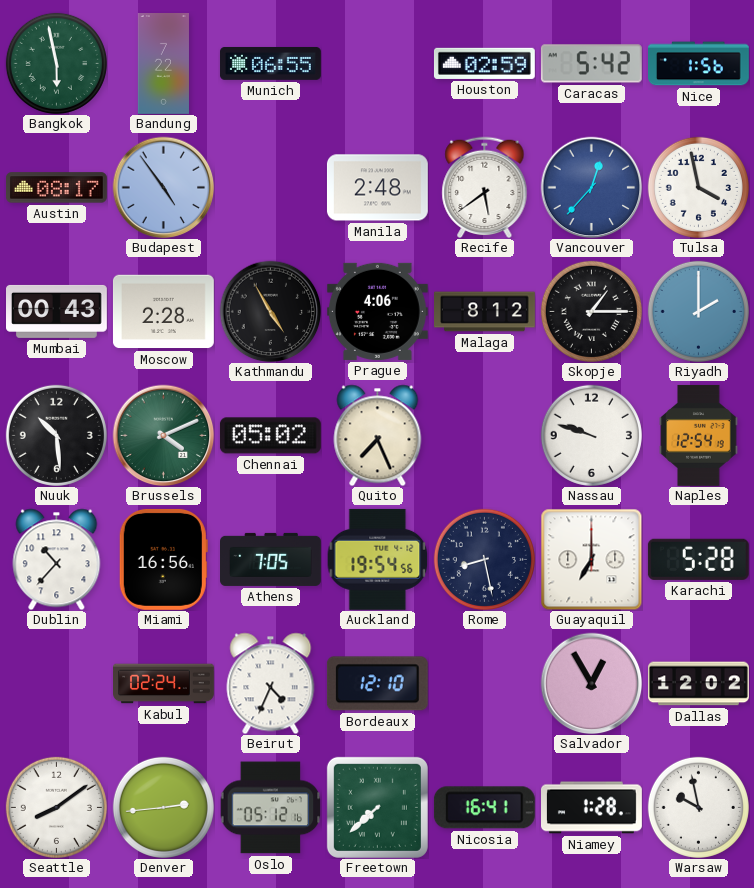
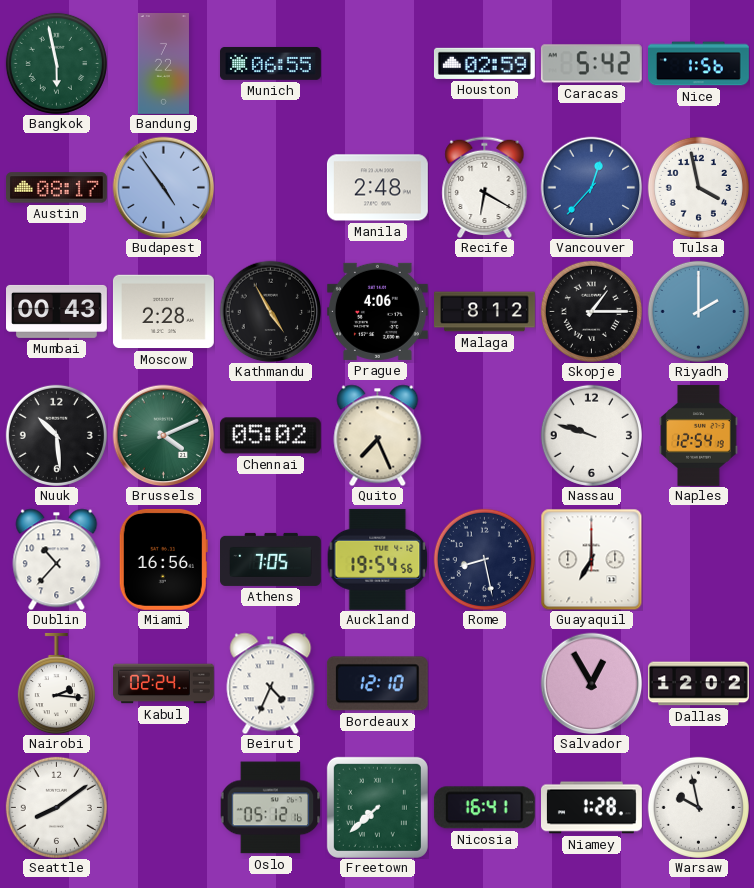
Recife: 5:39 -> 6:20
Karachi: 5:28 -> none
Nairobi: none -> 2:16
Denver: 2:44 -> none
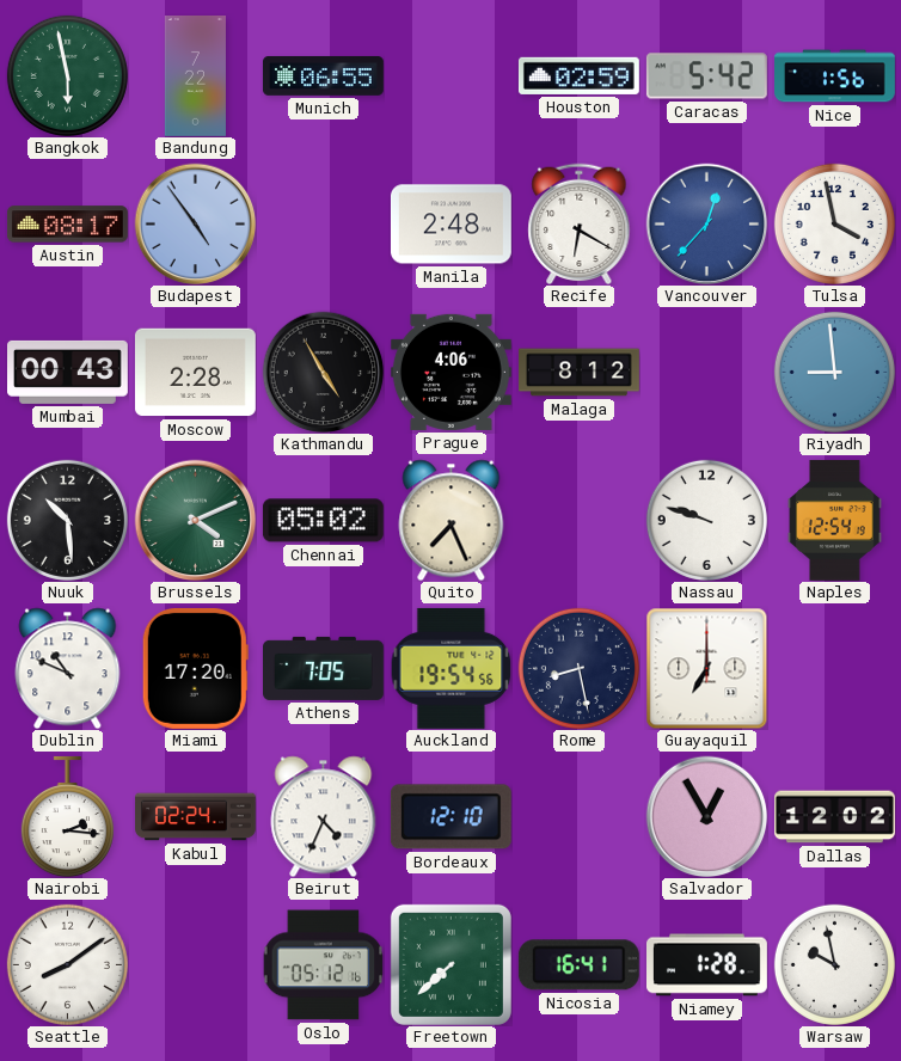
Skopje: 1:15 -> none
Riyadh: 2:00 -> 8:59
Dublin: 10:37 -> 10:49
Miami: 16:56 -> 17:20
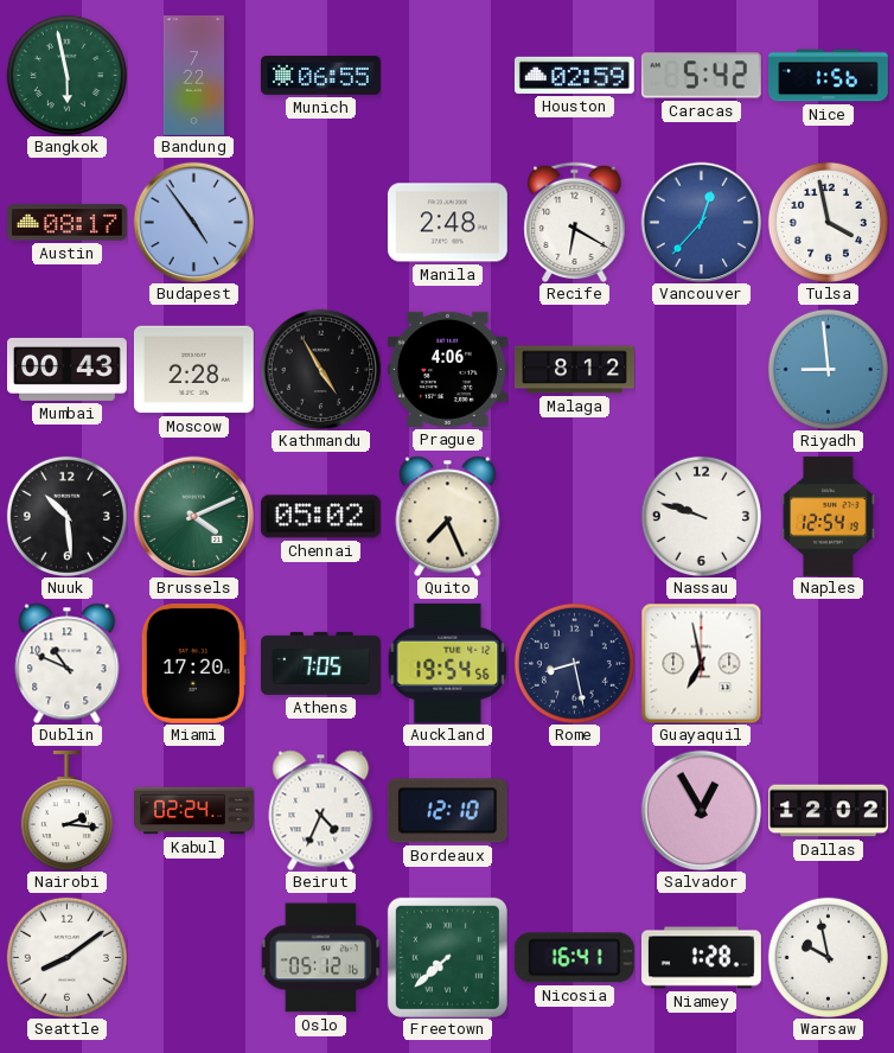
Guayaquil: 7:00 -> 6:58
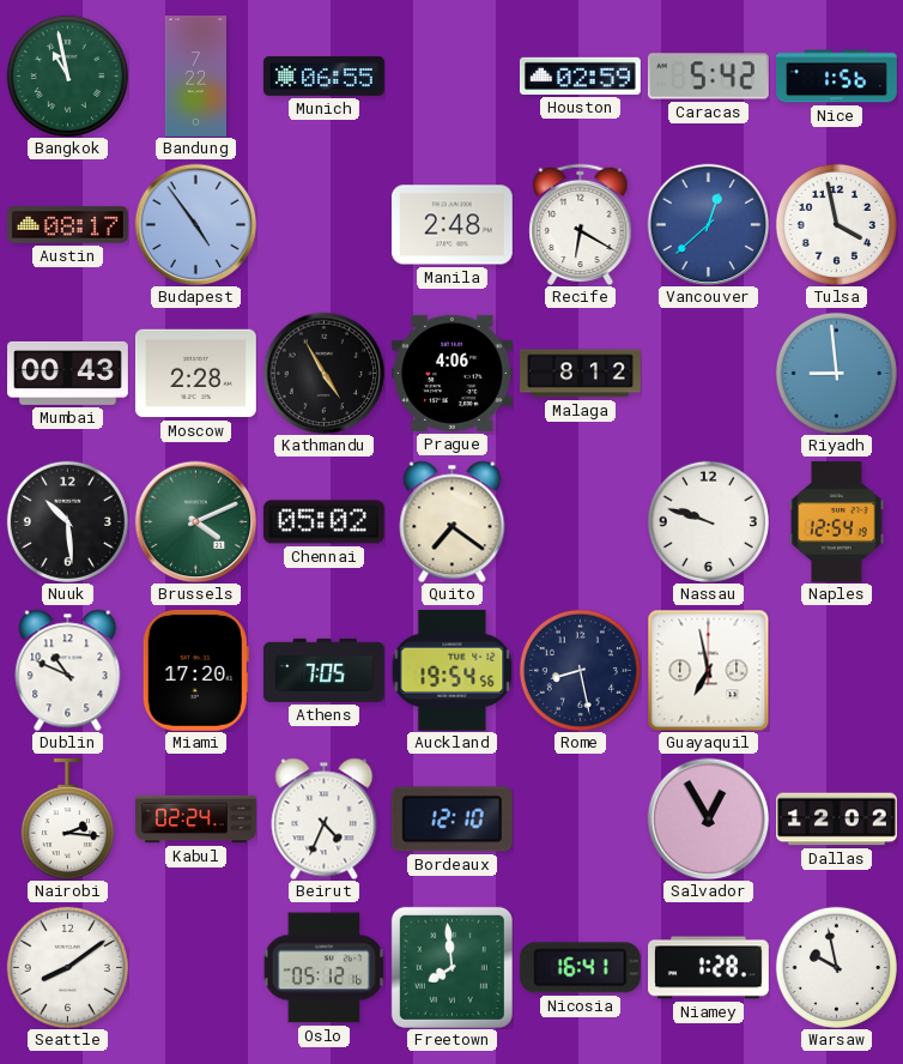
Bangkok: 5:58 -> 10:58
Vancouver: 12:37 -> 12:38
Quito: 7:26 -> 7:21
Freetown: 7:38 -> 7:59
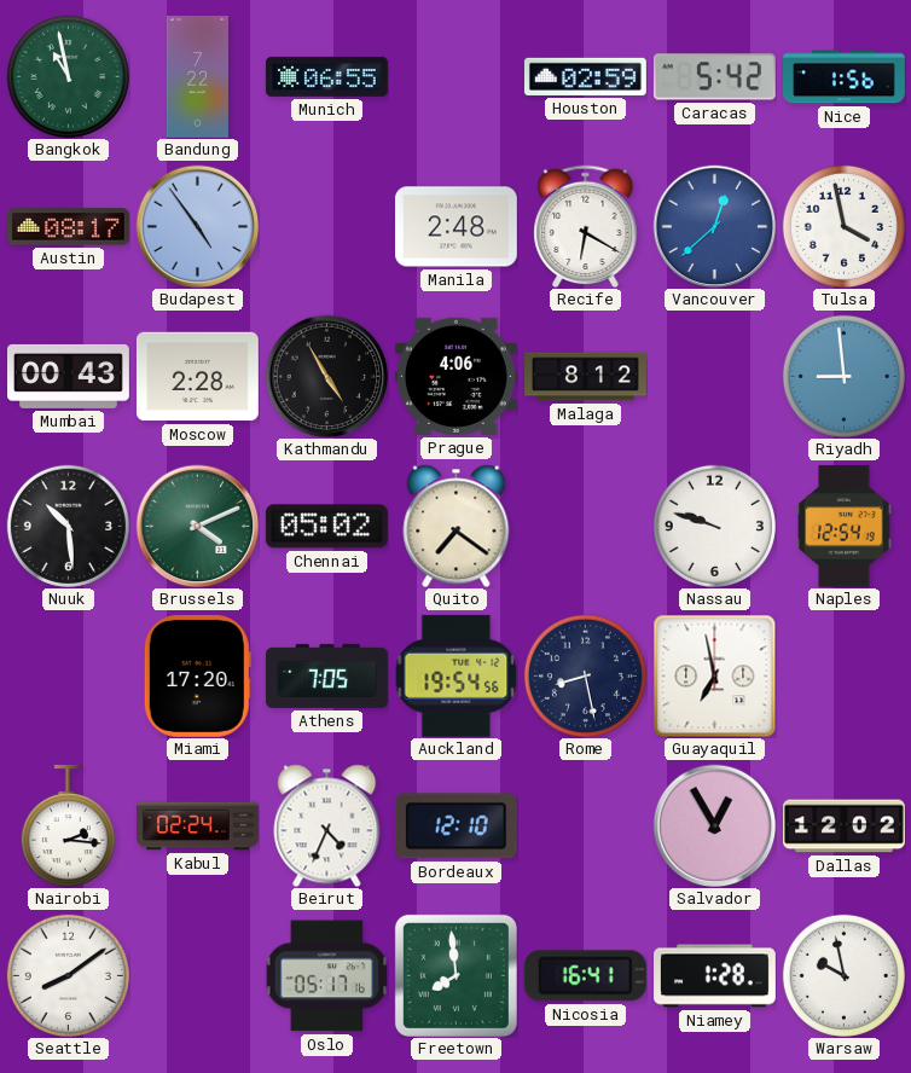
Dublin: 10:49 -> none
Oslo: 05:12 -> 05:17
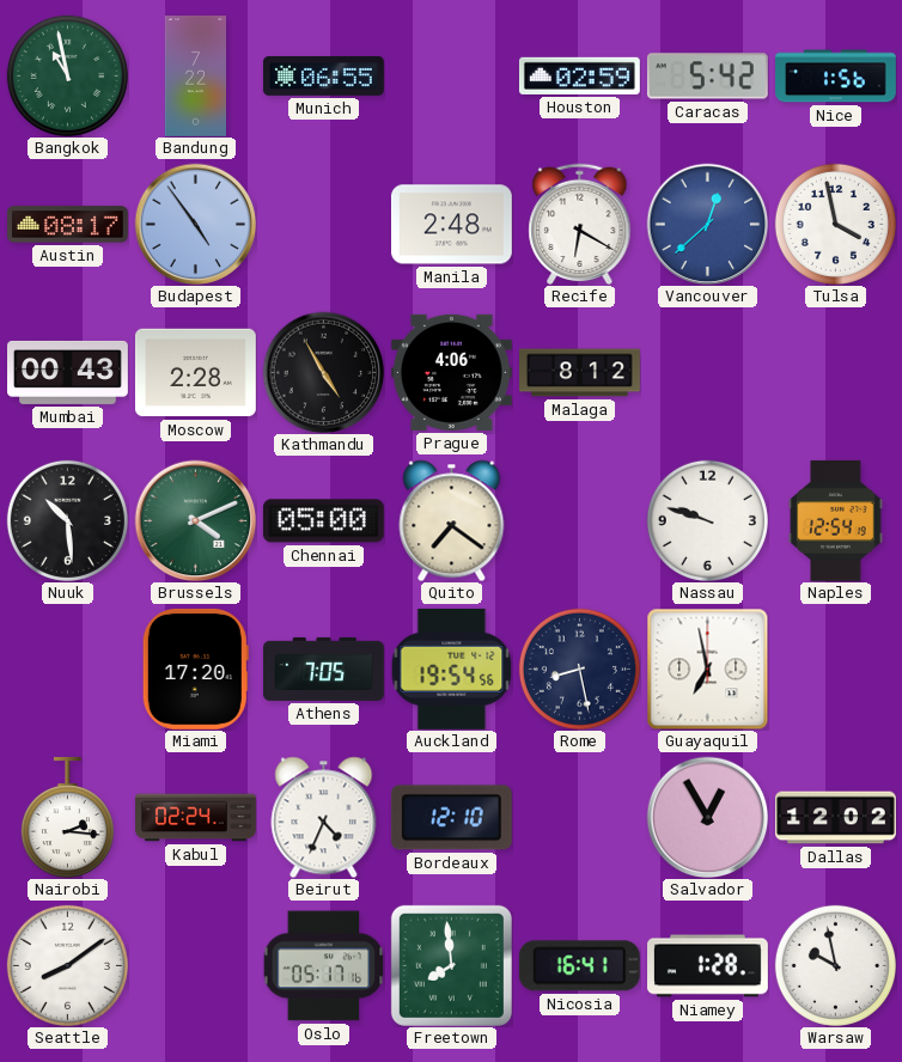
Riyadh: 8:59 -> none
Chennai: 05:02 -> 05:00
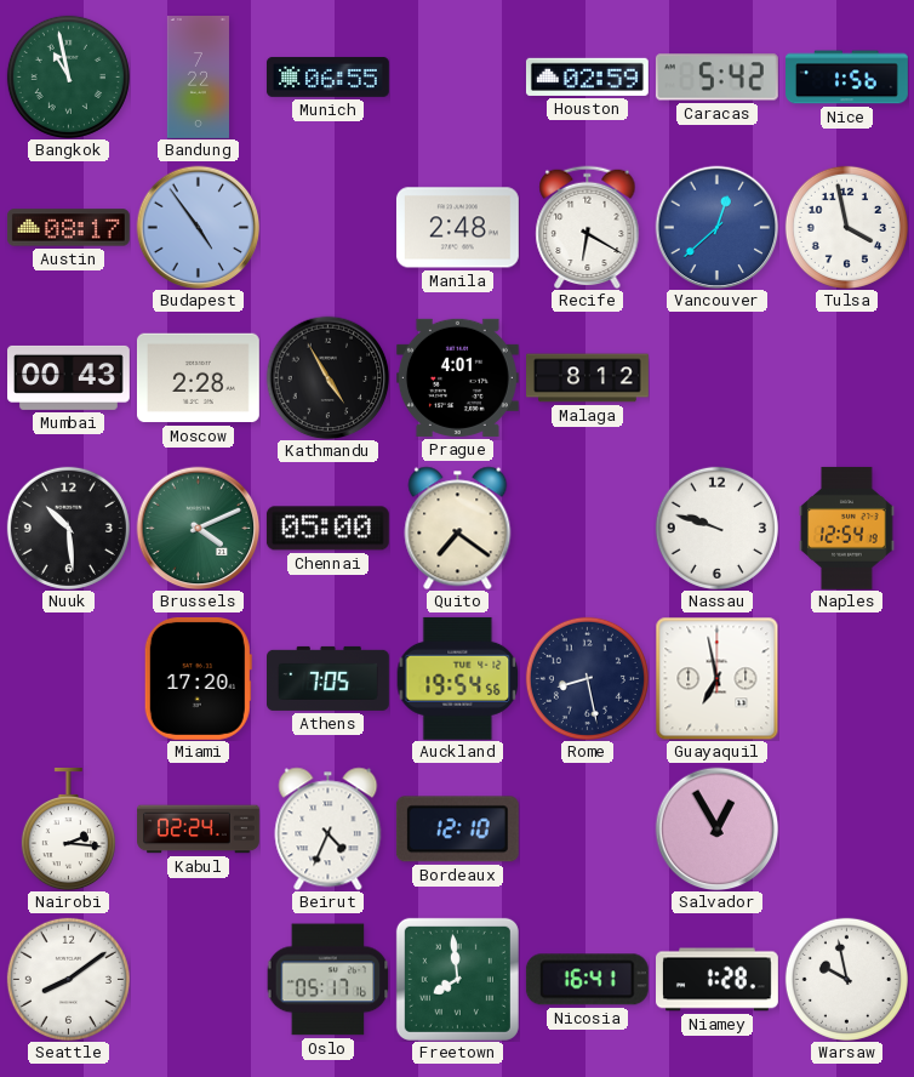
Prague: 4:06 -> 4:01
Dallas: 12:02 -> none
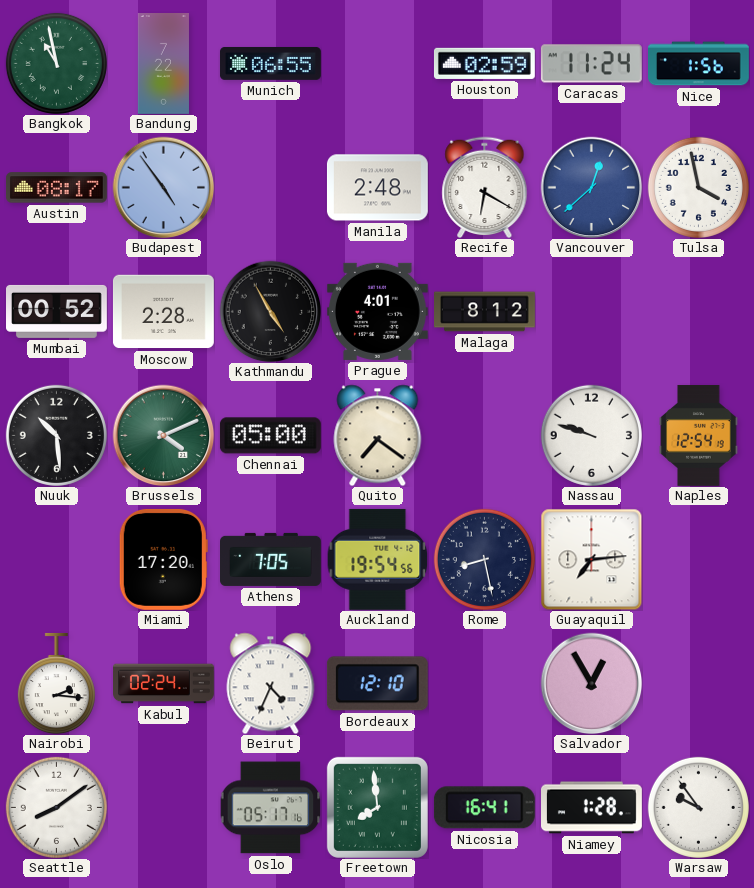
Caracas: 5:42 -> 11:24
Mumbai: 00:43 -> 00:52
Guayaquil: 6:58 -> 7:14
Warsaw: 9:58 -> 9:54
